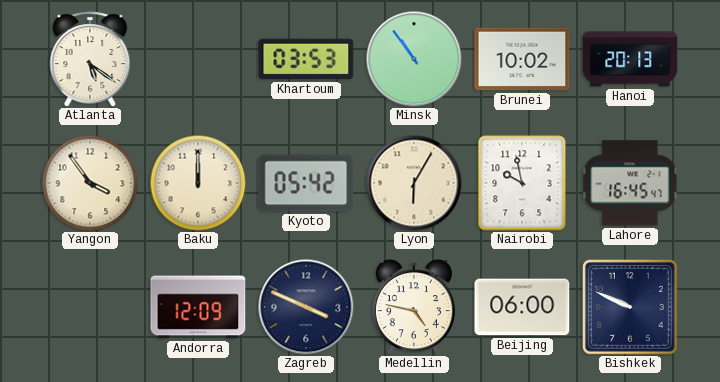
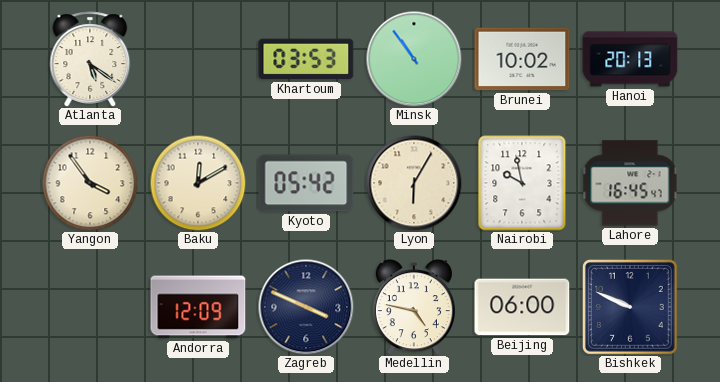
Baku: 12:00 -> 12:10
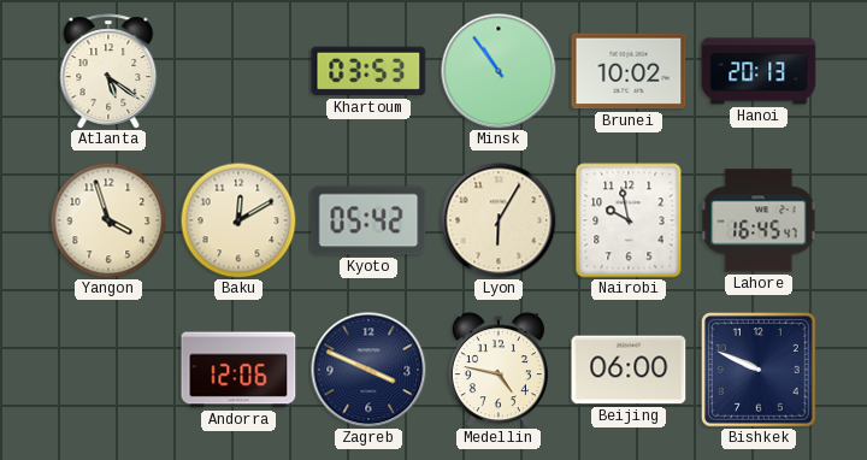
Yangon: 3:54 -> 3:57
Andorra: 12:09 -> 12:06
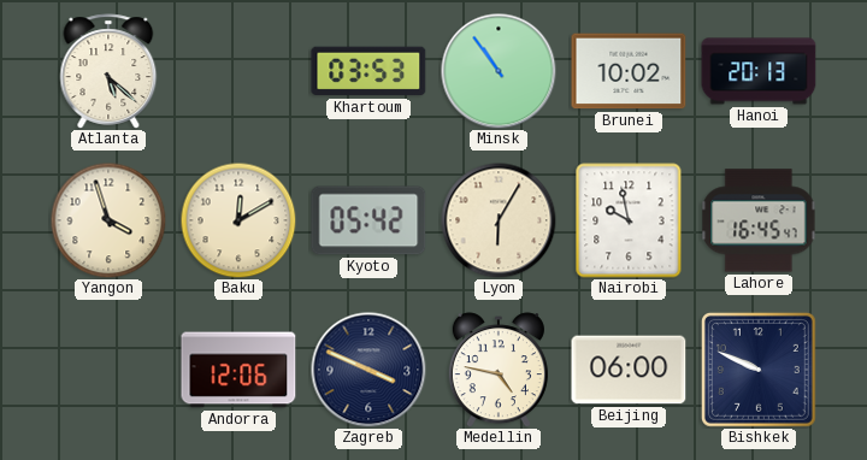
Atlanta: 5:21 -> 5:22
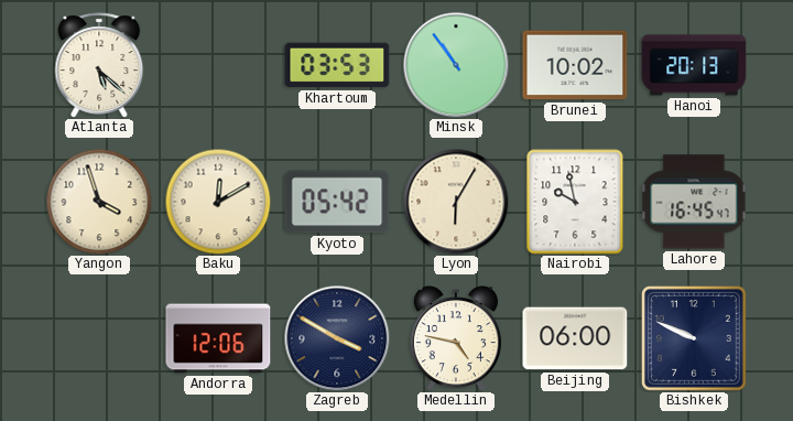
Zagreb: 3:49 -> 3:50
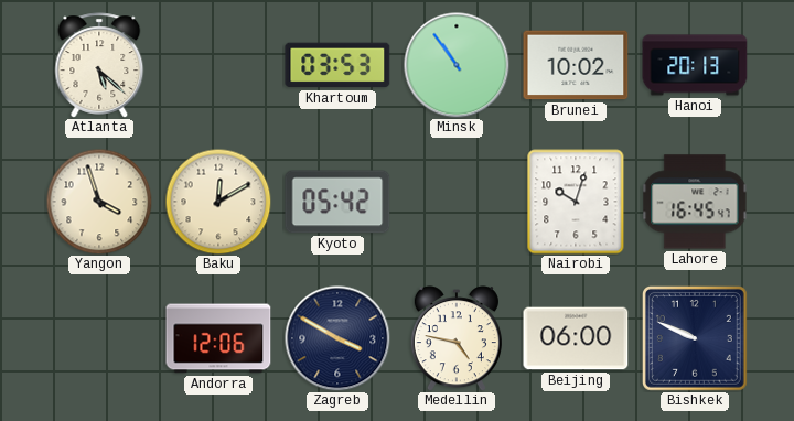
Lyon: 6:05 -> none
Nairobi: 9:58 -> 10:03
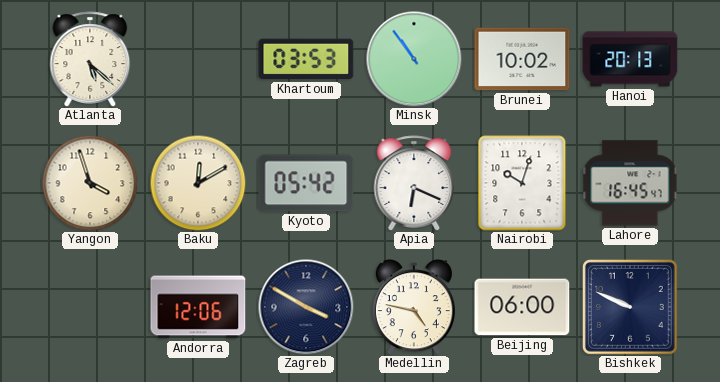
Apia: none -> 6:19
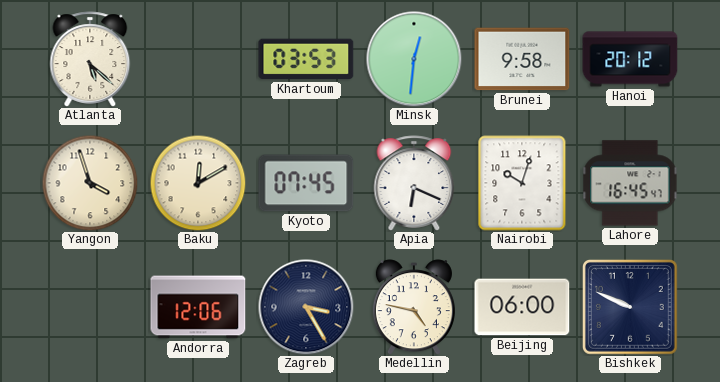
Minsk: 10:54 -> 12:31
Brunei: 10:02 -> 9:58
Hanoi: 20:13 -> 20:12
Kyoto: 05:42 -> 07:45
Zagreb: 3:50 -> 3:25
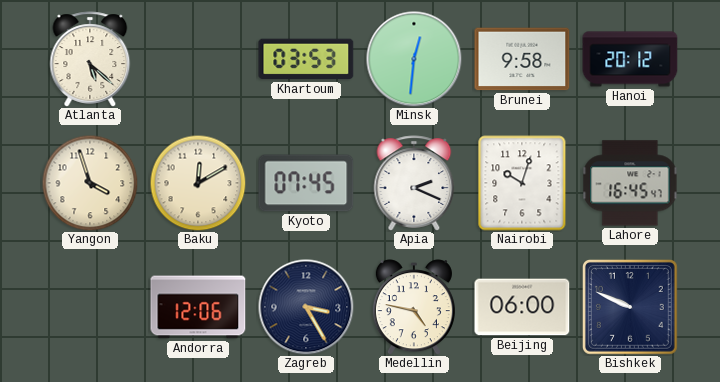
Apia: 6:19 -> 2:19
